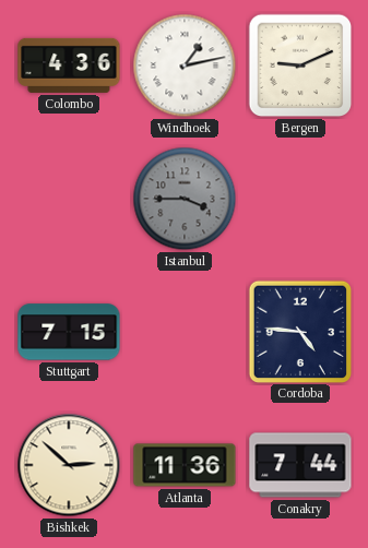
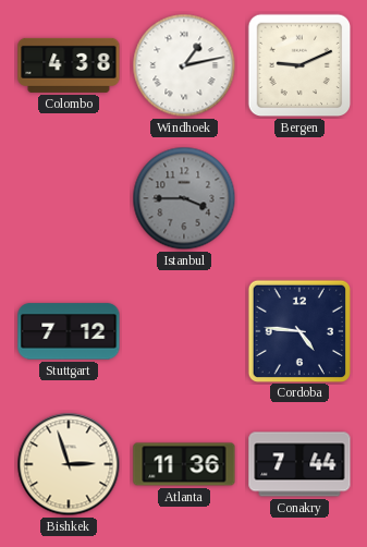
Colombo: 4:36 -> 4:38
Stuttgart: 7:15 -> 7:12
Bishkek: 2:52 -> 2:57
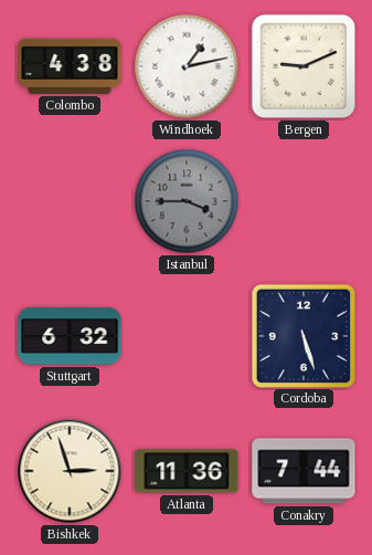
Stuttgart: 7:12 -> 6:32
Cordoba: 4:46 -> 5:27
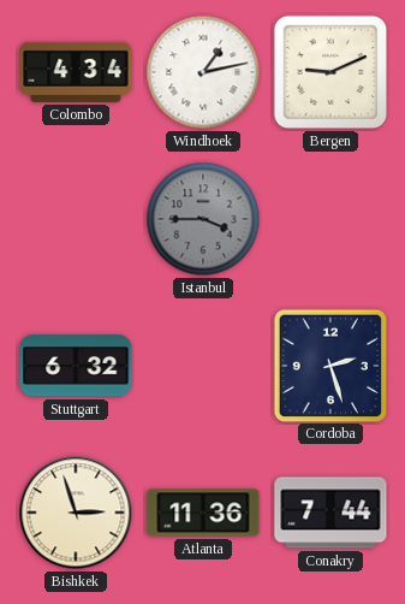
Colombo: 4:38 -> 4:34
Cordoba: 5:27 -> 2:27
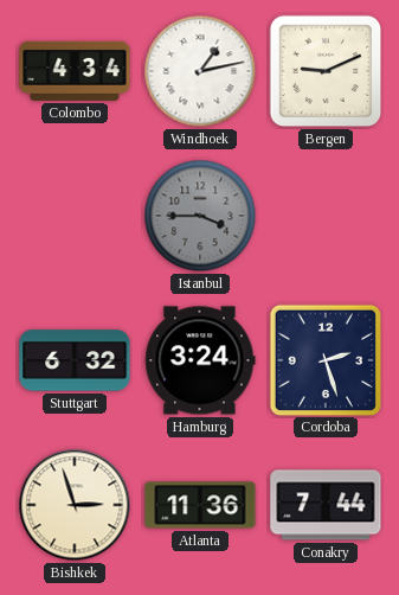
Hamburg: none -> 3:24
